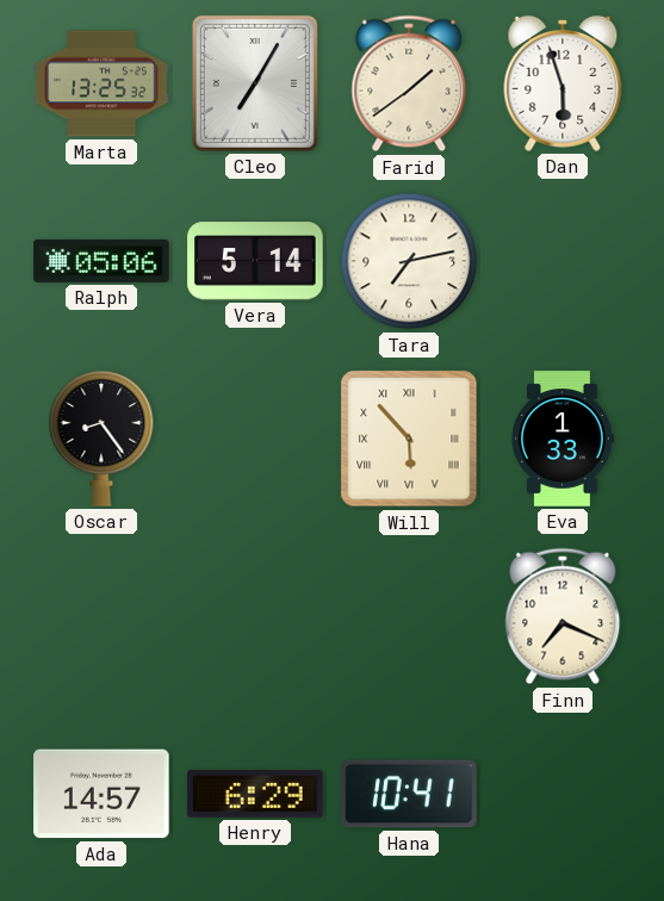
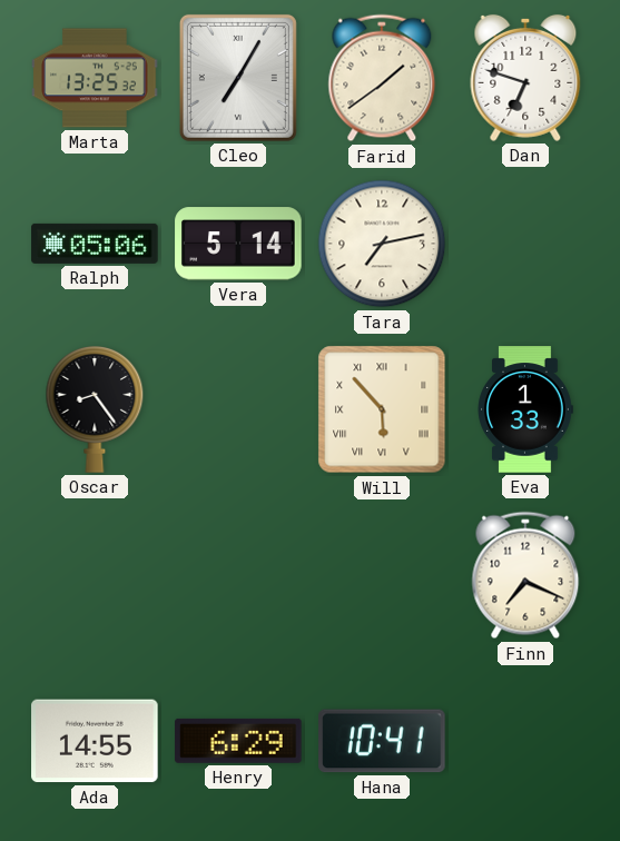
Dan: 5:57 -> 6:48
Ada: 14:57 -> 14:55
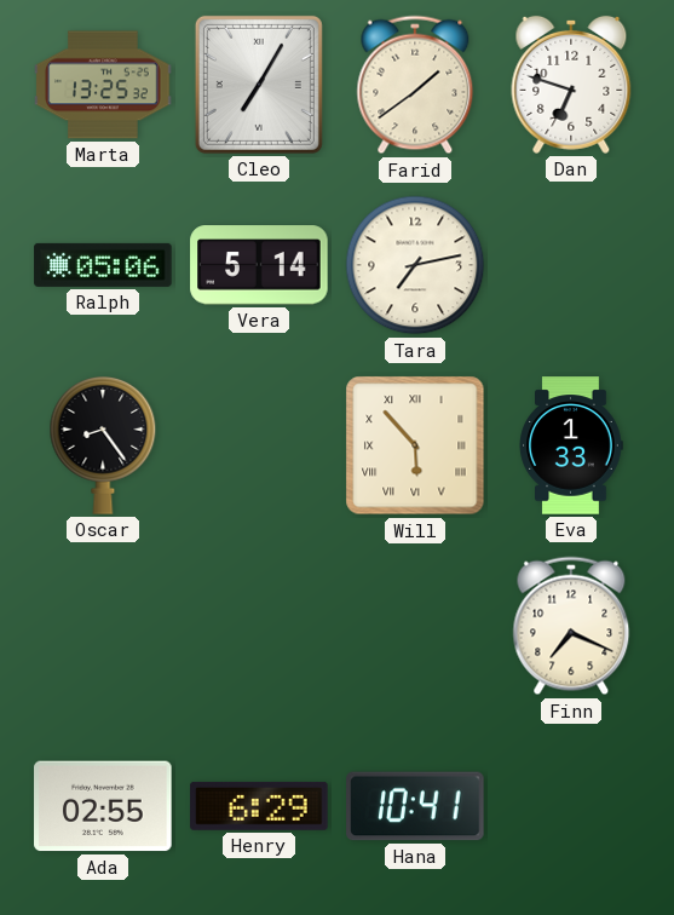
Ada: 14:55 -> 02:55
